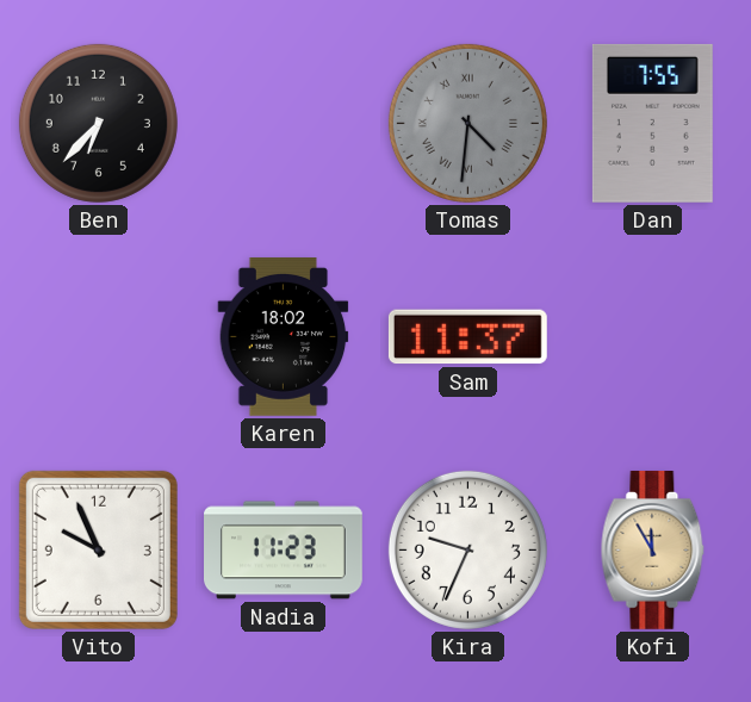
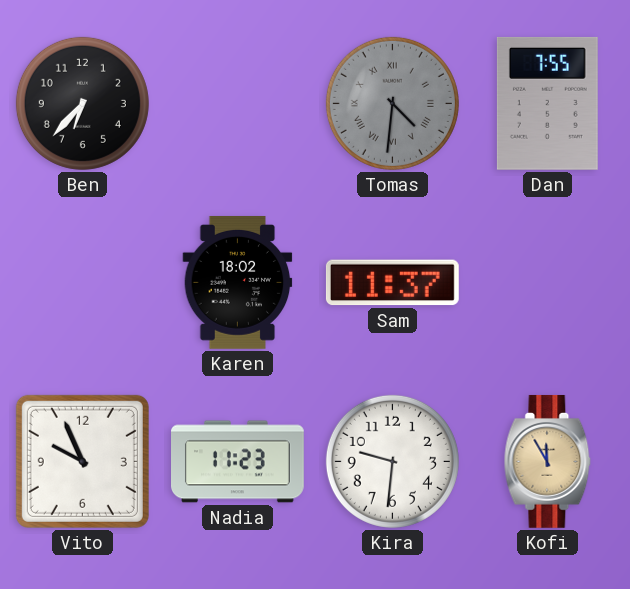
Kira: 9:34 -> 9:31
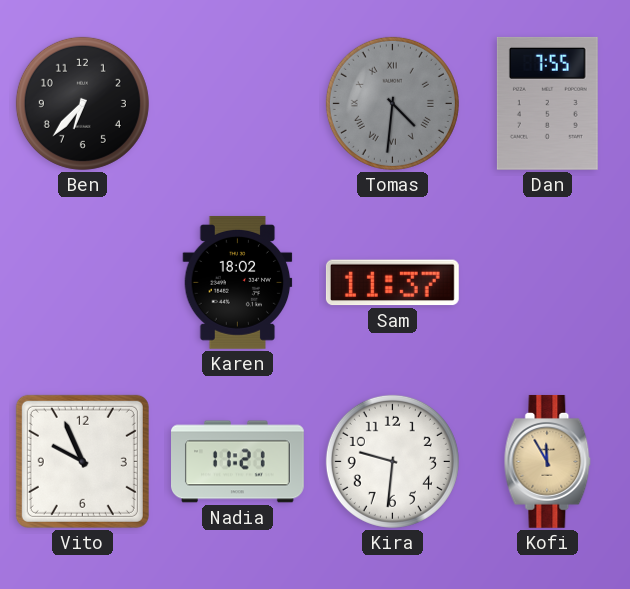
Nadia: 11:23 -> 11:21
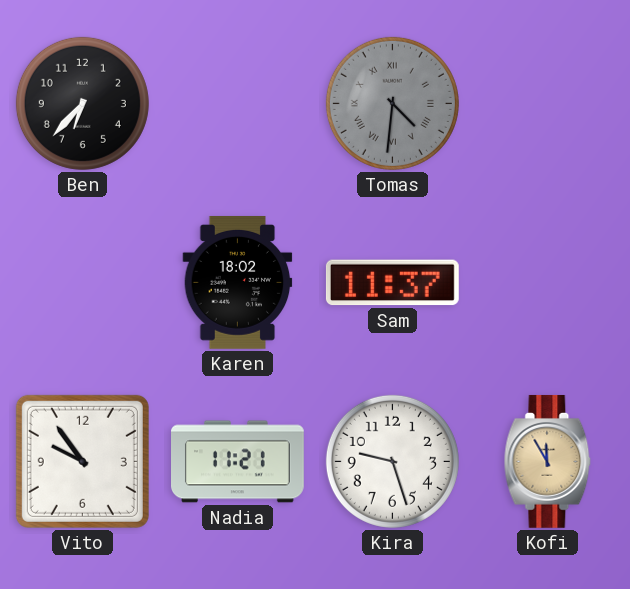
Dan: 7:55 -> none
Vito: 9:56 -> 9:54
Kira: 9:31 -> 9:27
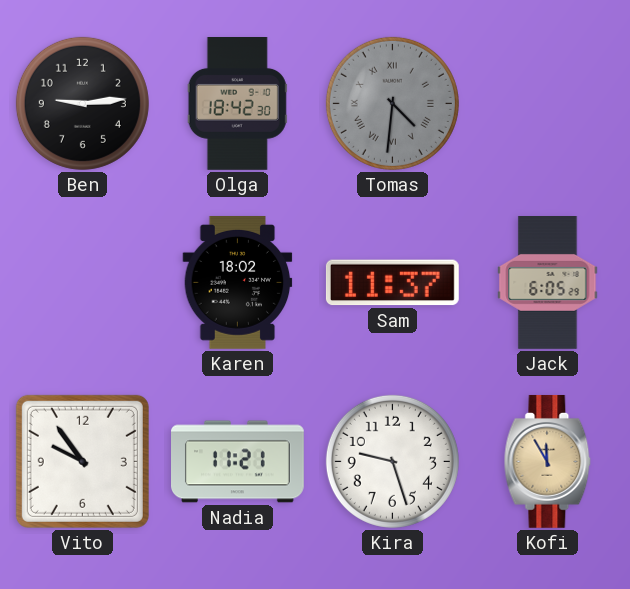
Ben: 6:37 -> 9:14
Olga: none -> 18:42
Jack: none -> 6:05
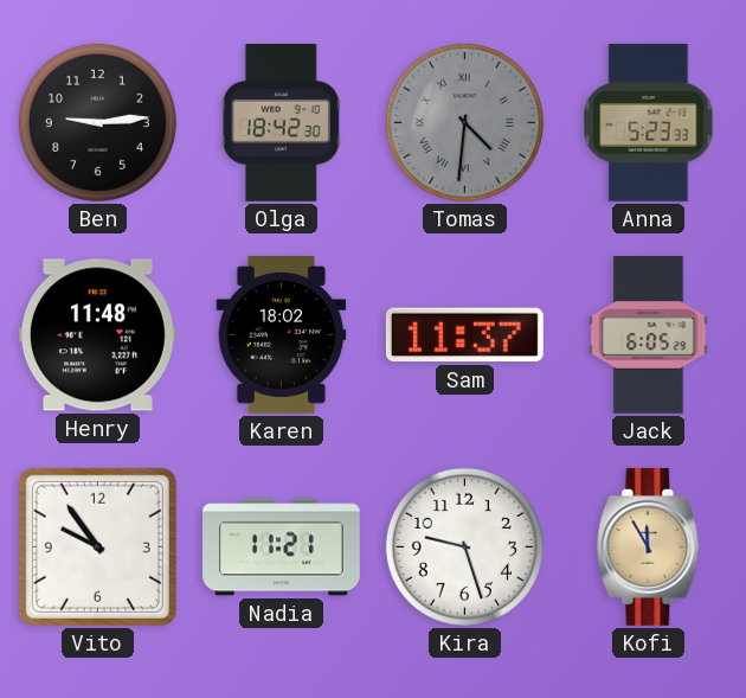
Anna: none -> 5:23
Henry: none -> 11:48
